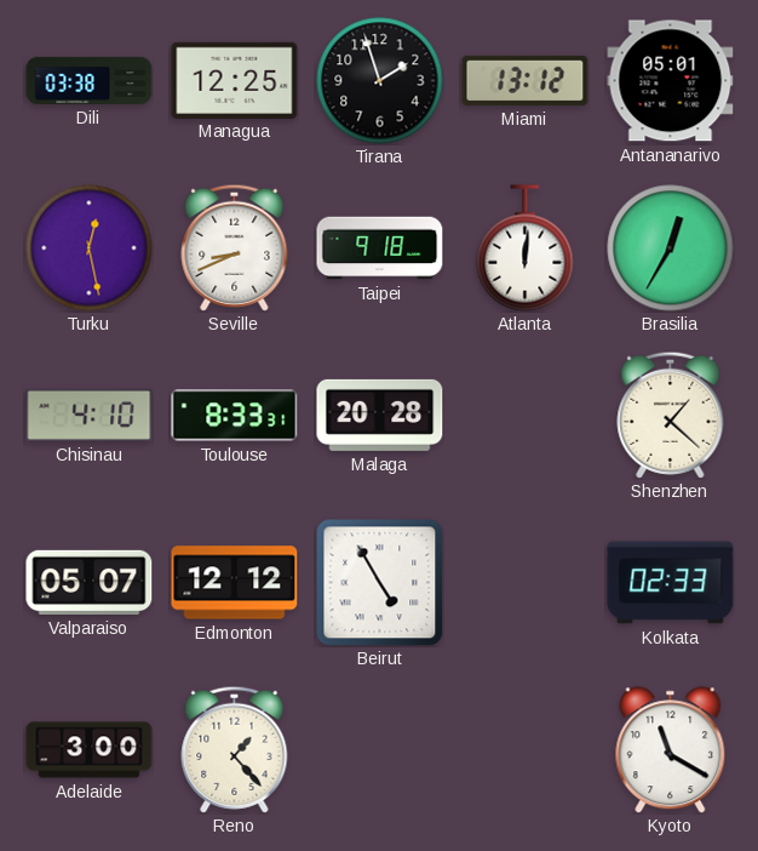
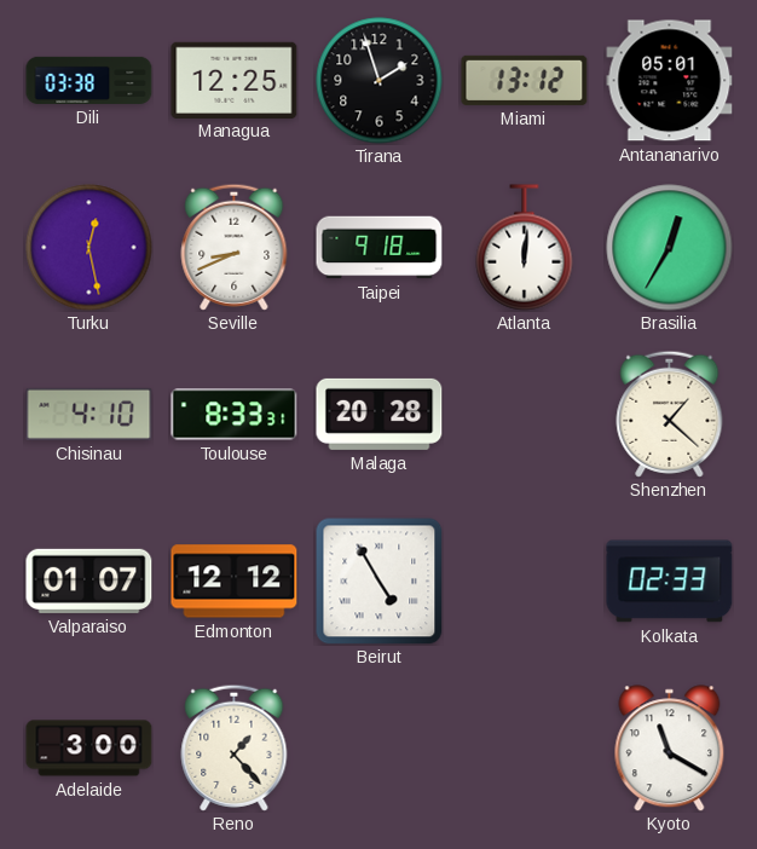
Valparaiso: 05:07 -> 01:07
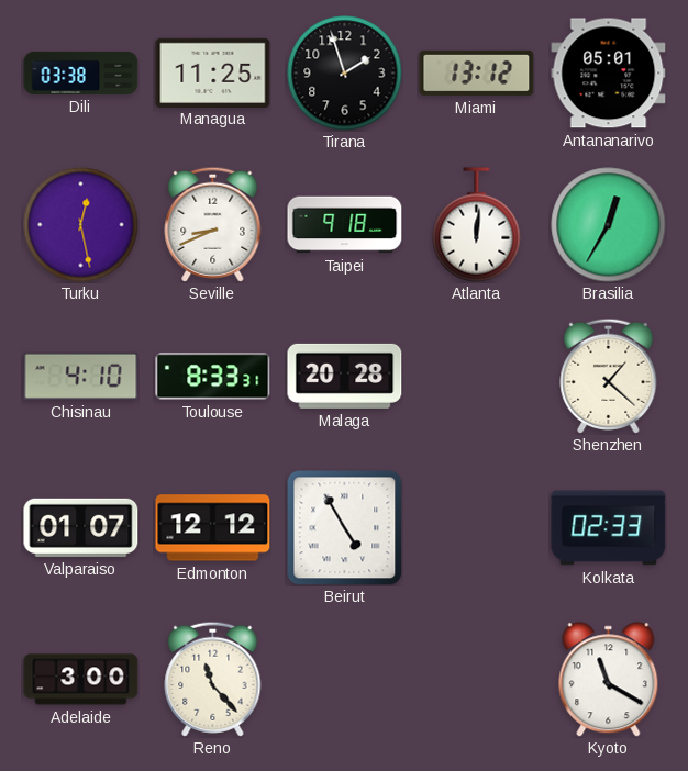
Managua: 12:25 -> 11:25
Reno: 1:23 -> 11:23
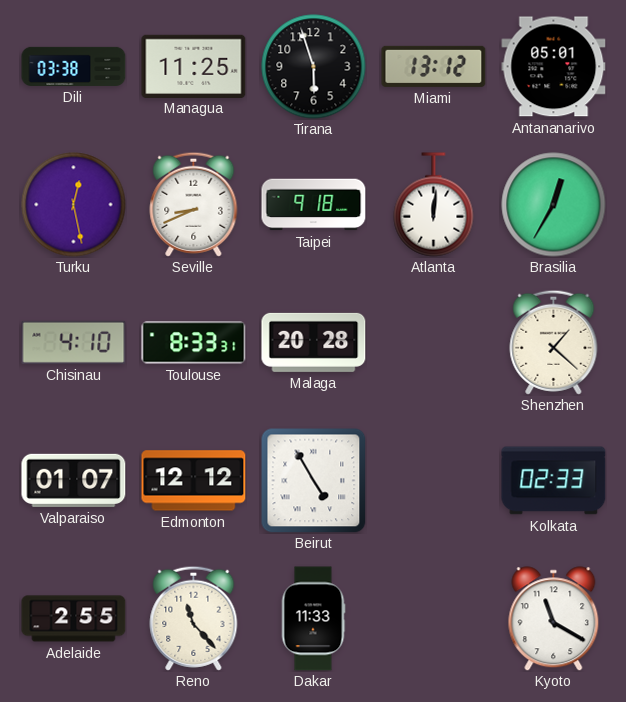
Tirana: 1:57 -> 5:57
Adelaide: 3:00 -> 2:55
Dakar: none -> 11:33
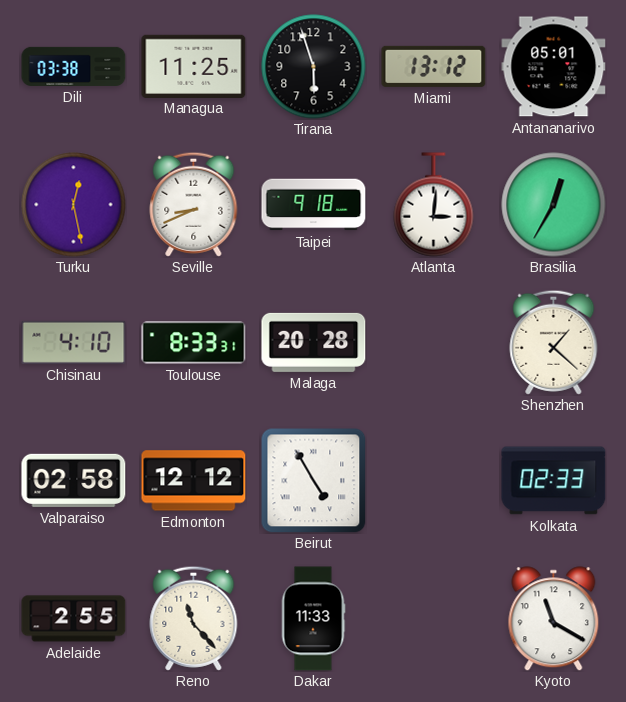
Atlanta: 12:01 -> 3:01
Valparaiso: 01:07 -> 02:58
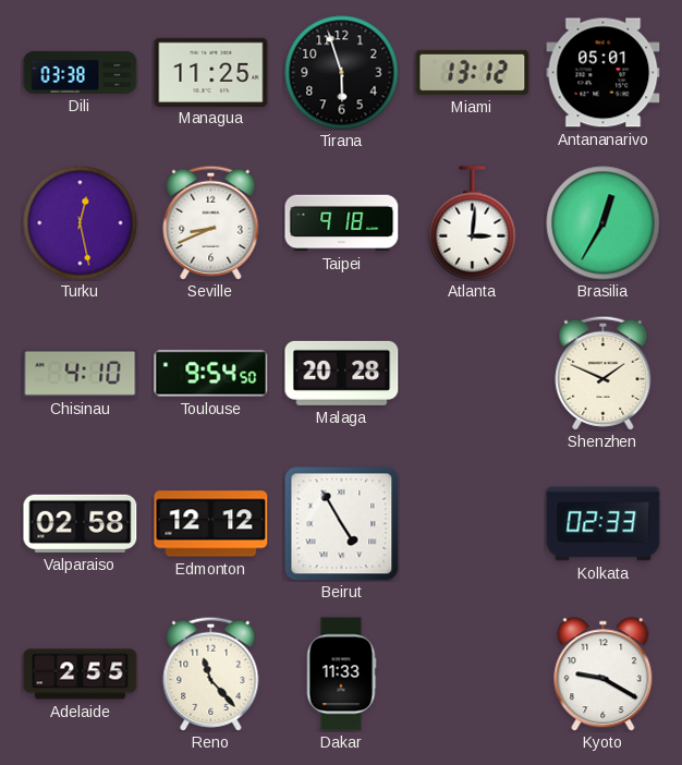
Toulouse: 8:33 -> 9:54
Shenzhen: 1:22 -> 1:49
Kyoto: 11:20 -> 9:20
